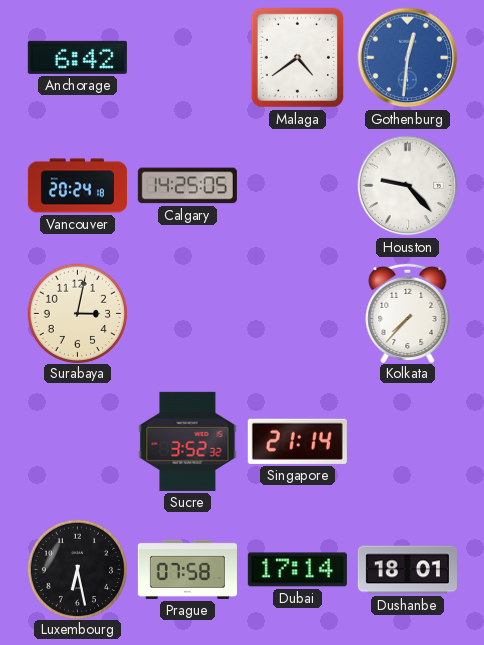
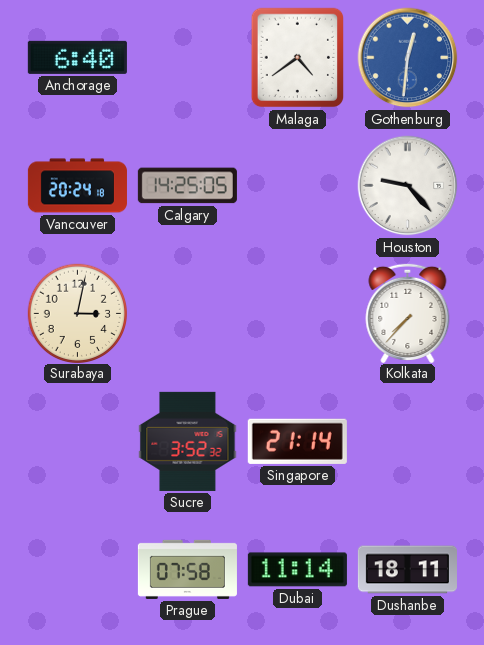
Anchorage: 6:42 -> 6:40
Luxembourg: 6:28 -> none
Dubai: 17:14 -> 11:14
Dushanbe: 18:01 -> 18:11
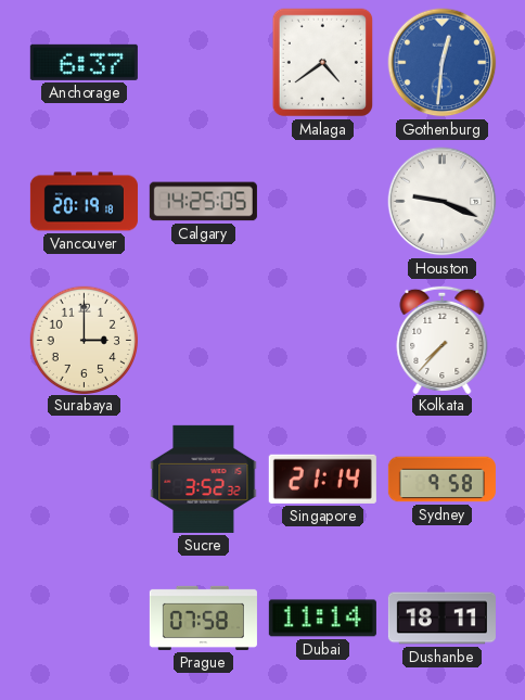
Anchorage: 6:40 -> 6:37
Vancouver: 20:24 -> 20:19
Houston: 9:23 -> 9:19
Surabaya: 3:02 -> 3:00
Sydney: none -> 9:58
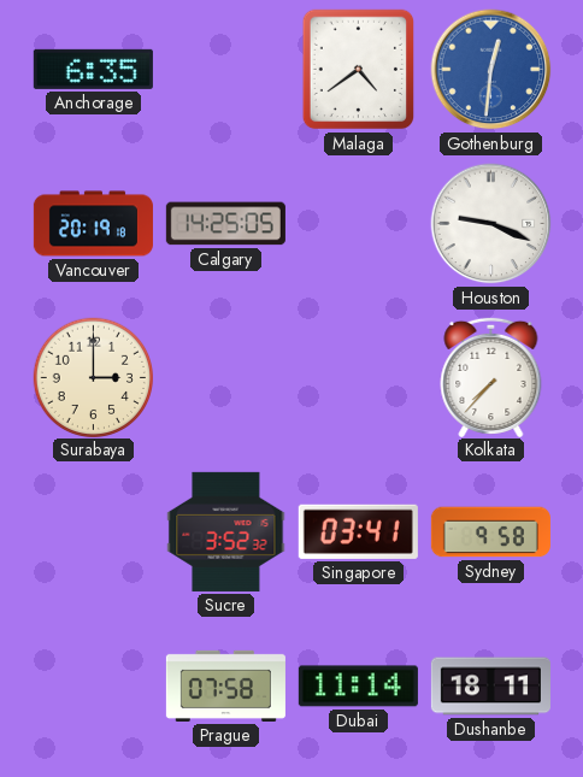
Anchorage: 6:37 -> 6:35
Singapore: 21:14 -> 03:41
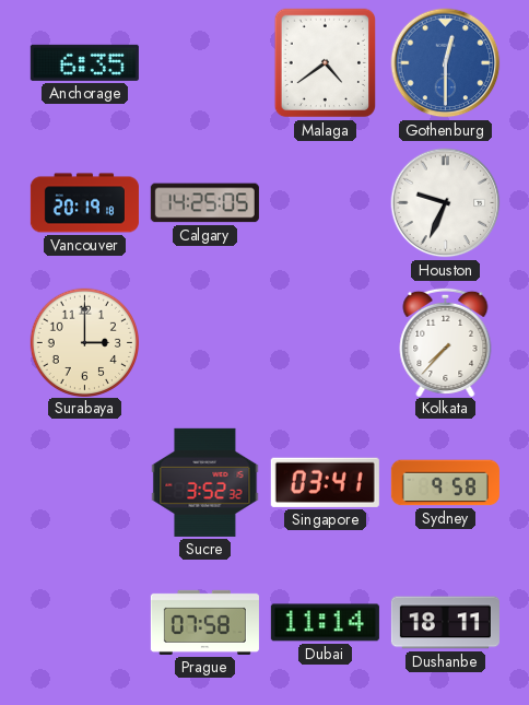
Gothenburg: 12:31 -> 12:30
Houston: 9:19 -> 9:34
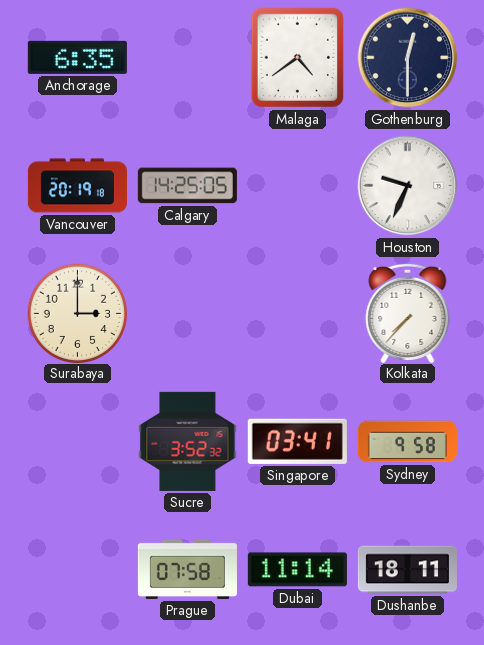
Gothenburg dial: blue -> navy
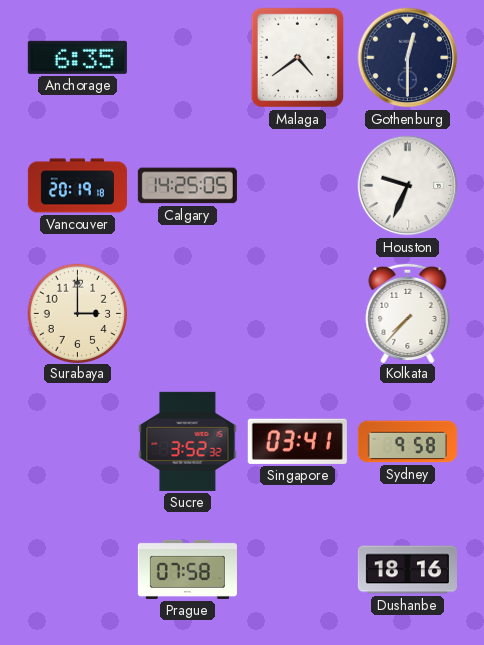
Dubai: 11:14 -> none
Dushanbe: 18:11 -> 18:16
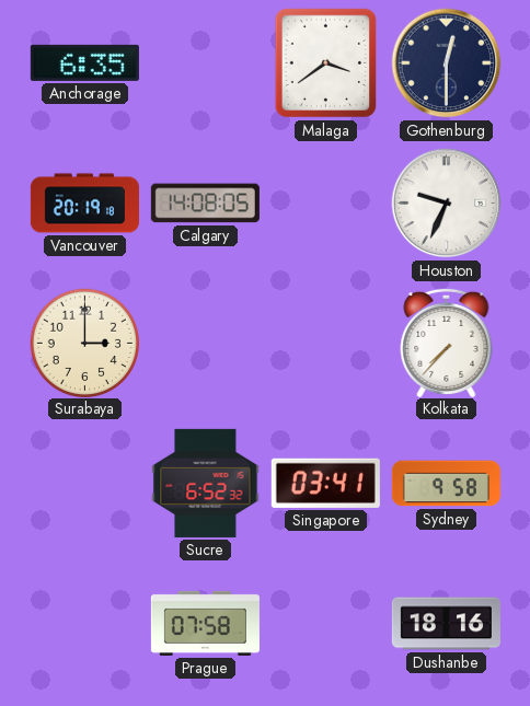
Malaga: 4:39 -> 3:39
Calgary: 14:25 -> 14:08
Sucre: 3:52 -> 6:52
